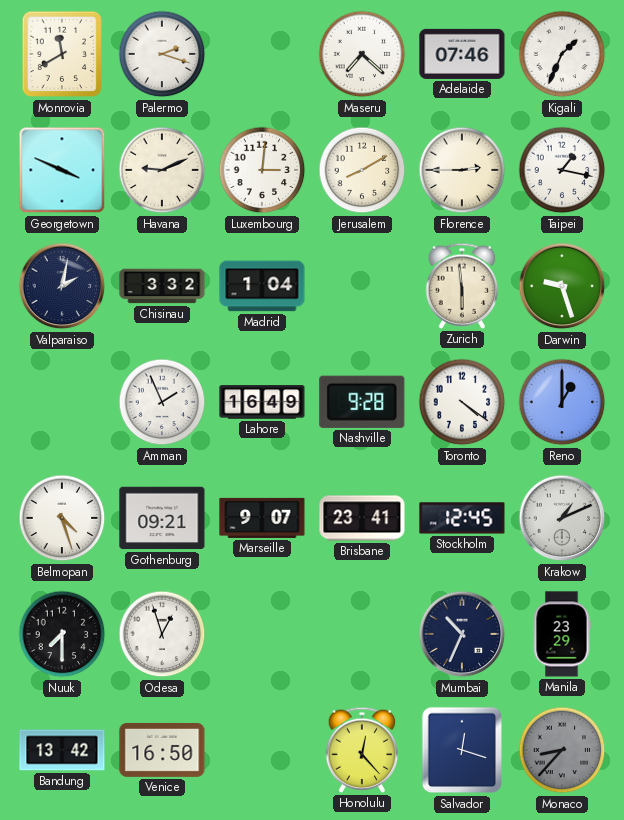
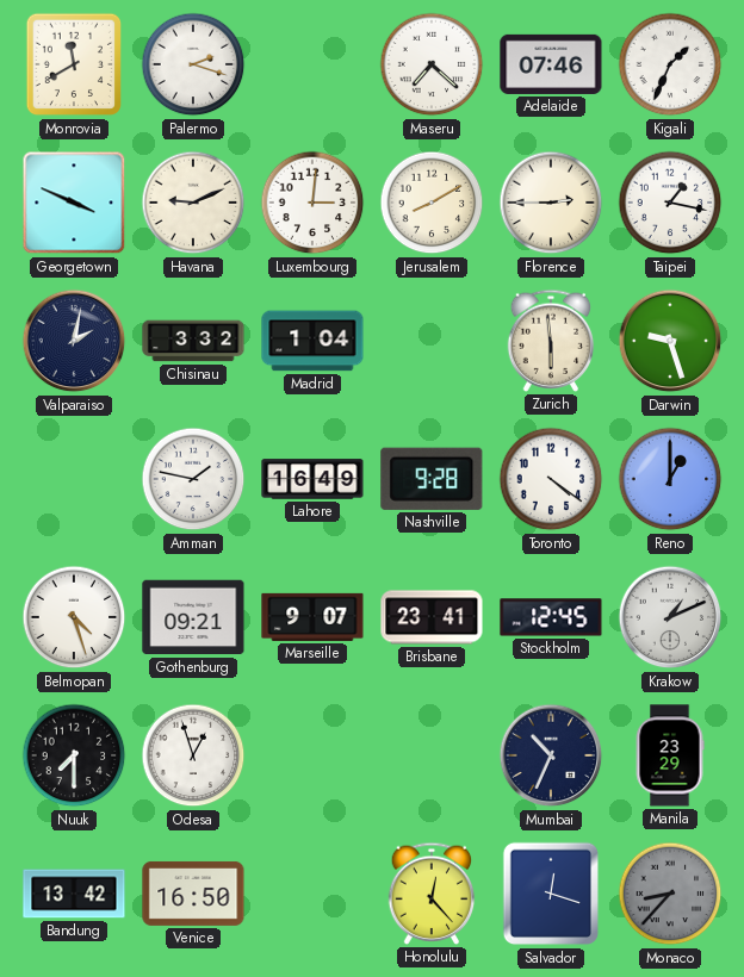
Amman: 1:56 -> 1:47
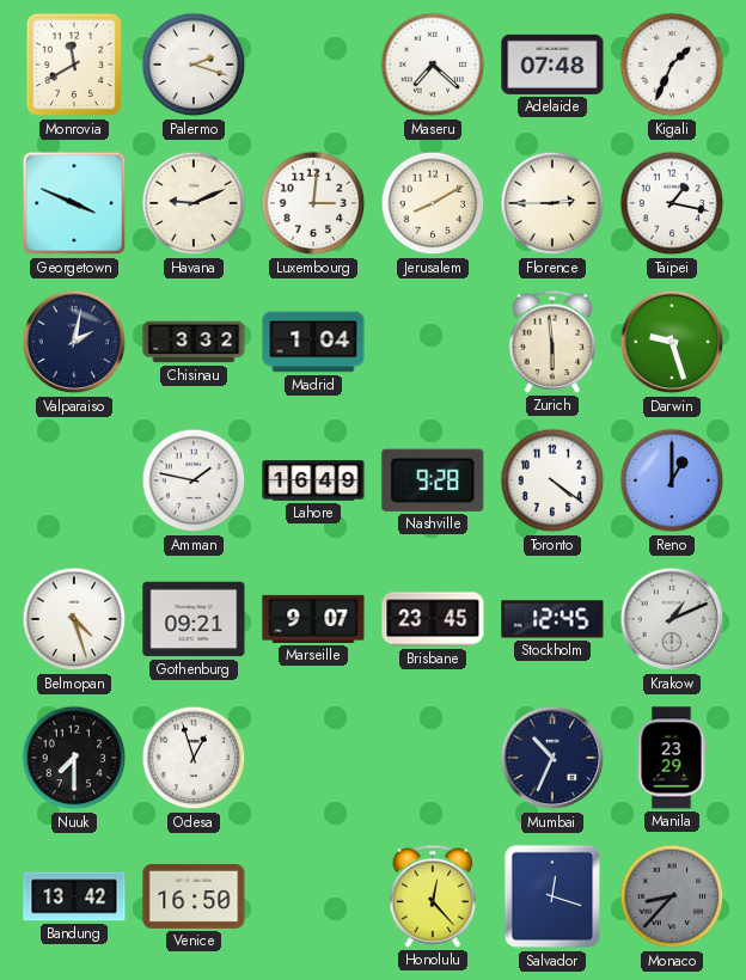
Adelaide: 07:46 -> 07:48
Brisbane: 23:41 -> 23:45
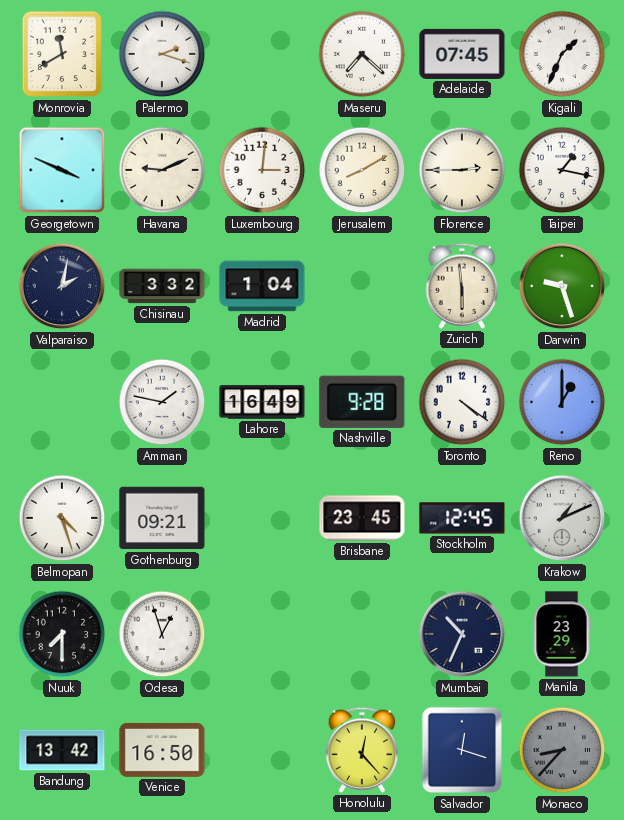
Adelaide: 07:48 -> 07:45
Marseille: 9:07 -> none
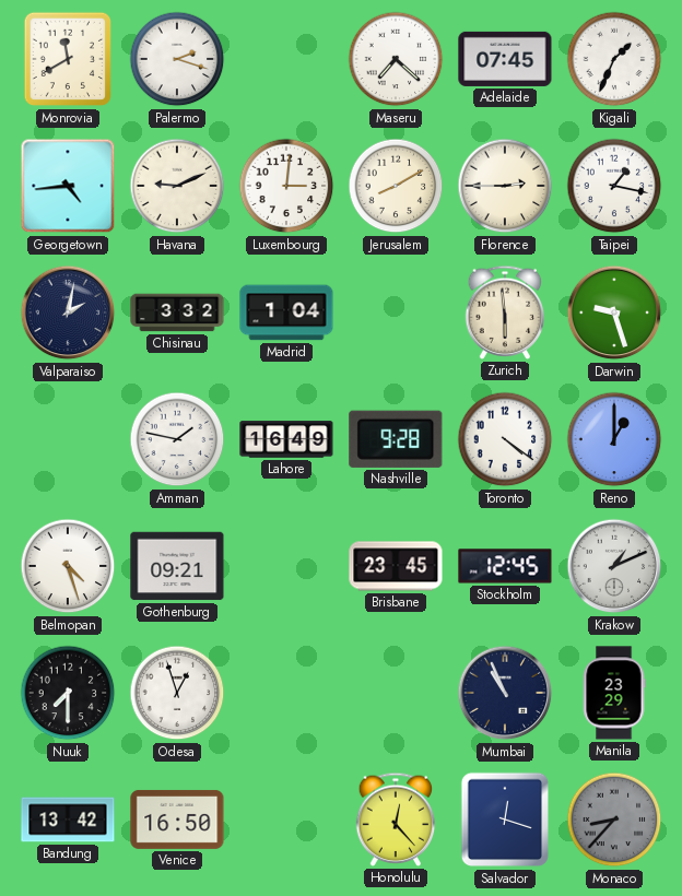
Georgetown: 3:49 -> 4:44
Mumbai: 10:34 -> 10:56
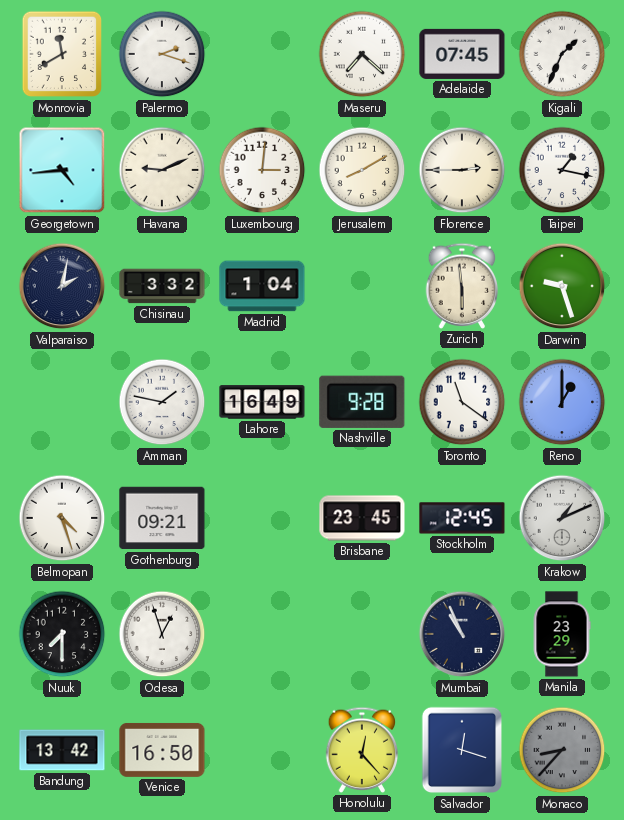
Toronto: 4:21 -> 11:21
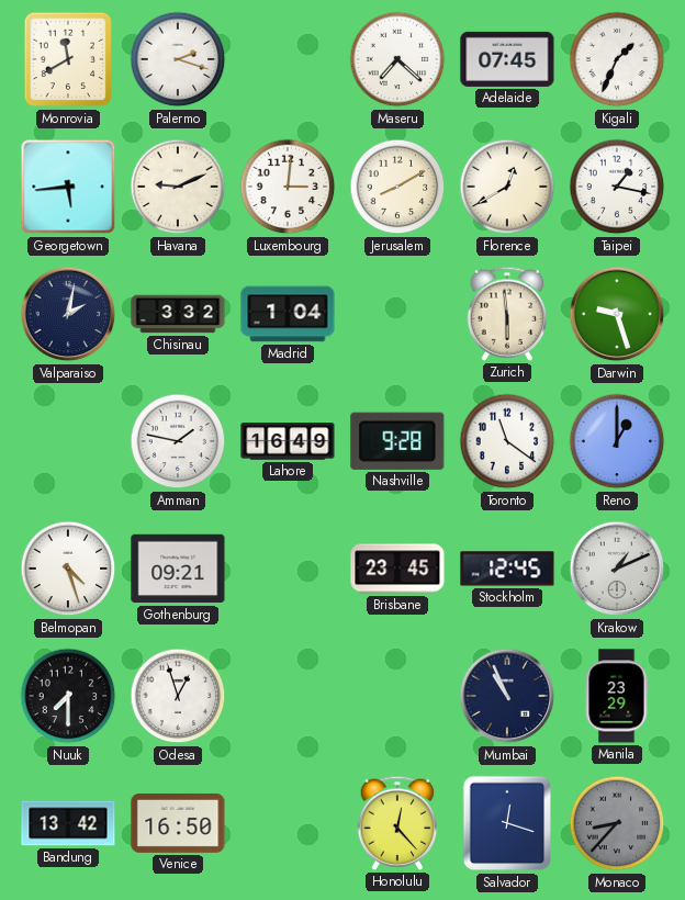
Georgetown: 4:44 -> 5:44
Florence: 2:45 -> 12:40
